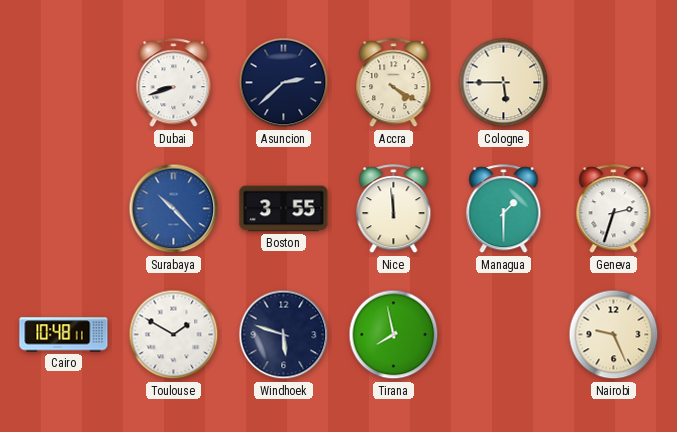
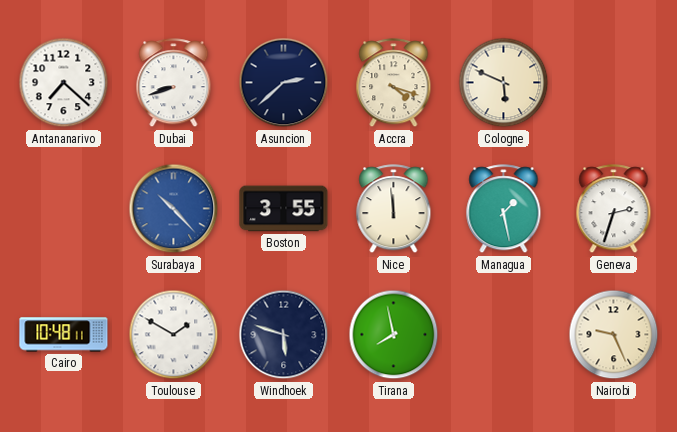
Antananarivo: none -> 7:22
Accra: 4:20 -> 4:18
Cologne: 5:45 -> 5:49
Managua: 1:30 -> 1:28
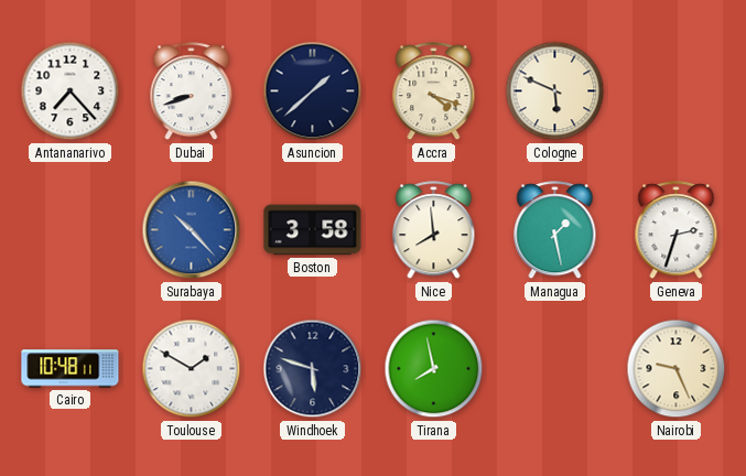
Antananarivo: 7:22 -> 7:23
Asuncion: 2:38 -> 1:38
Boston: 3:55 -> 3:58
Nice: 11:59 -> 7:59
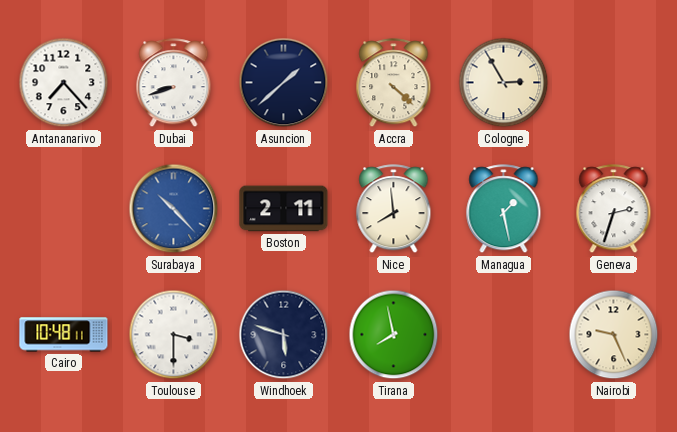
Accra: 4:18 -> 4:22
Cologne: 5:49 -> 2:55
Boston: 3:58 -> 2:11
Toulouse: 1:50 -> 3:30
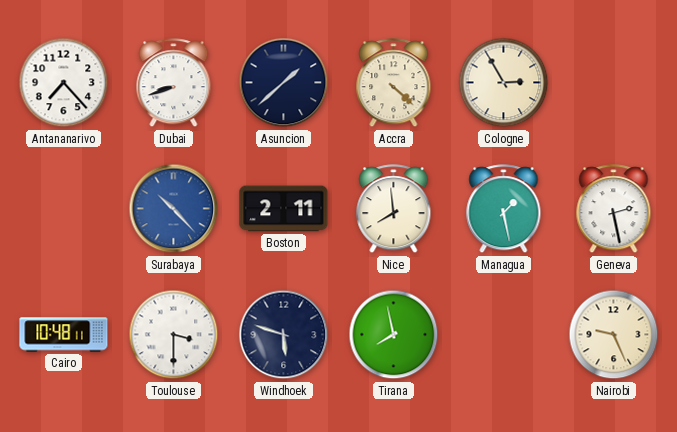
Geneva: 2:33 -> 2:28
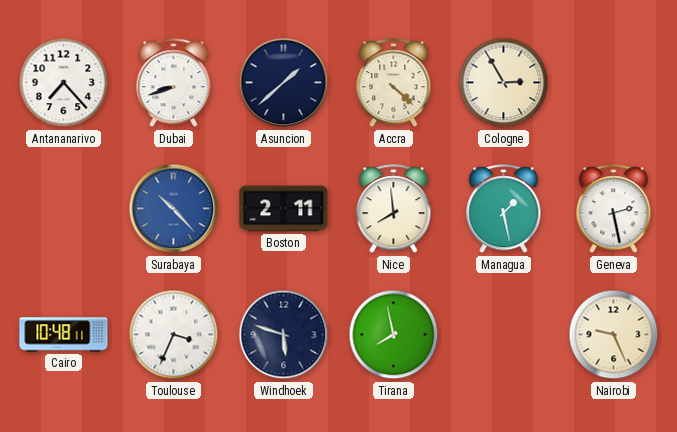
Toulouse: 3:30 -> 3:34
